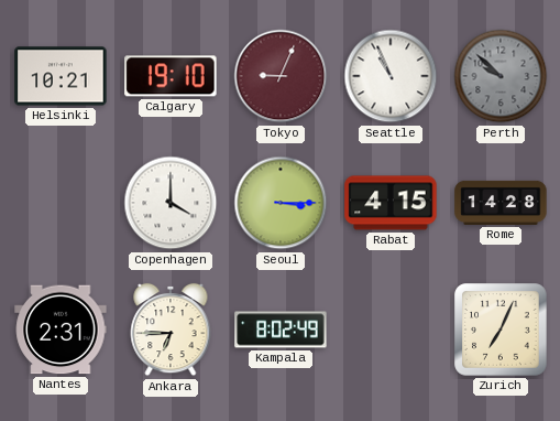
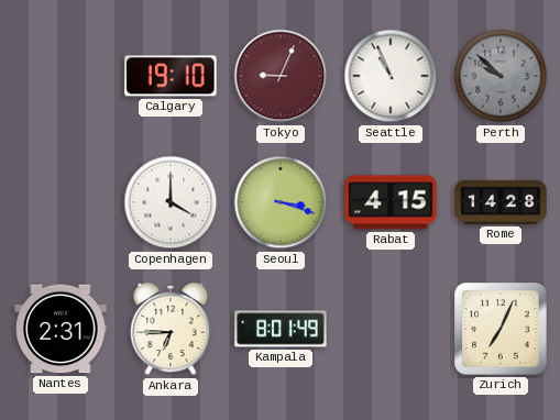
Helsinki: 10:21 -> none
Seoul: 3:15 -> 3:18
Kampala: 8:02 -> 8:01
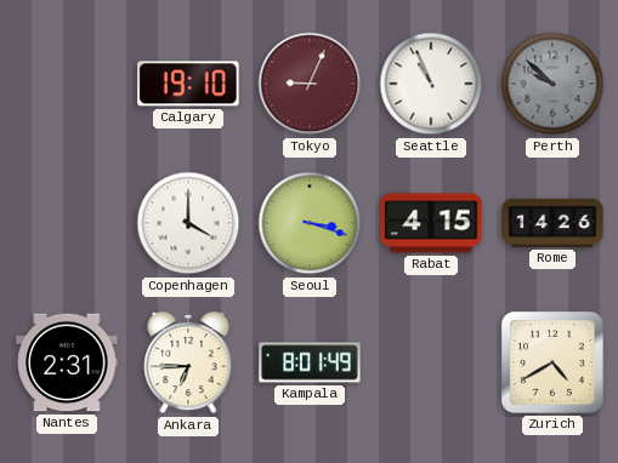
Rome: 14:28 -> 14:26
Zurich: 7:04 -> 4:40
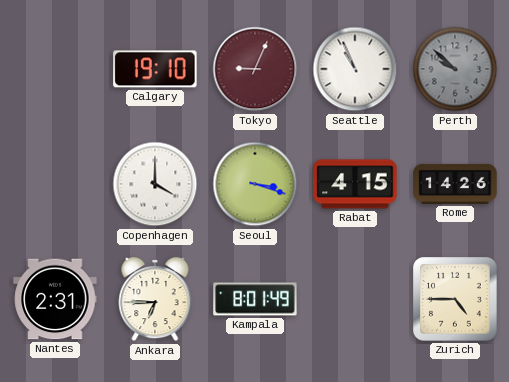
Zurich: 4:40 -> 4:45
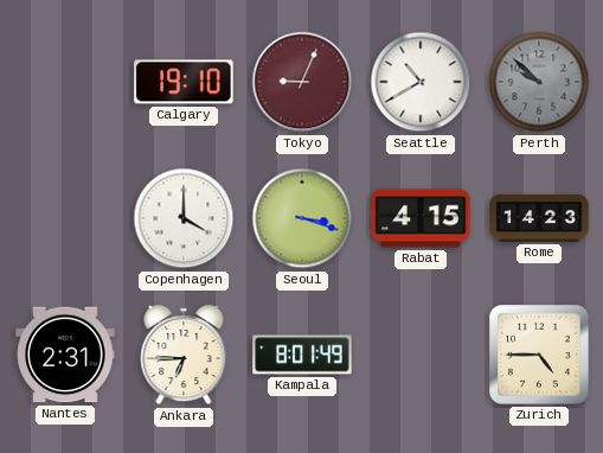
Seattle: 10:56 -> 10:40
Rome: 14:26 -> 14:23
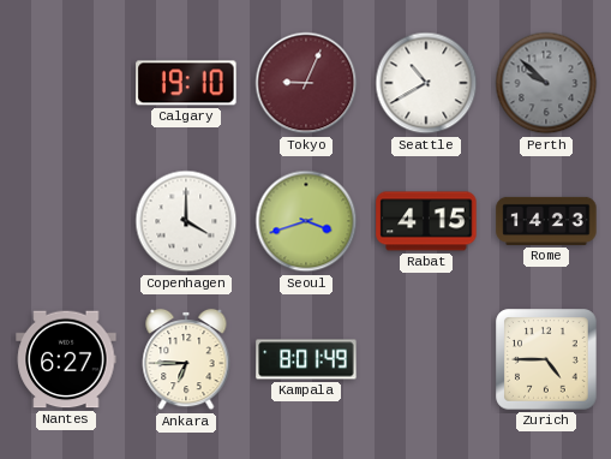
Seoul: 3:18 -> 3:42
Nantes: 2:31 -> 6:27
